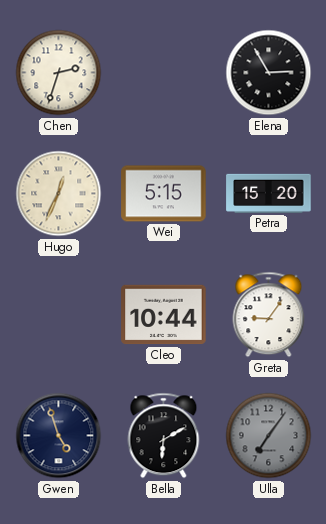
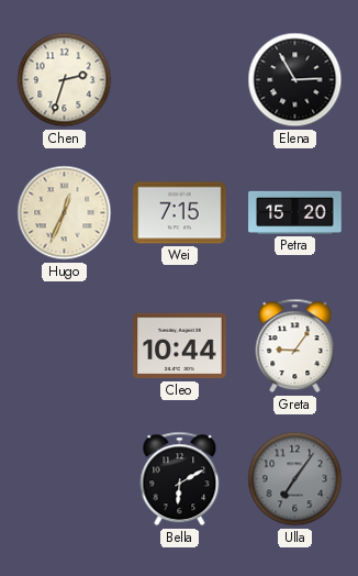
Wei: 5:15 -> 7:15
Gwen: 4:57 -> none
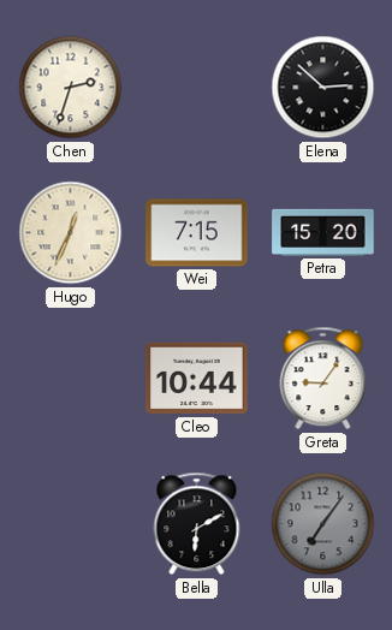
Elena: 2:55 -> 2:52
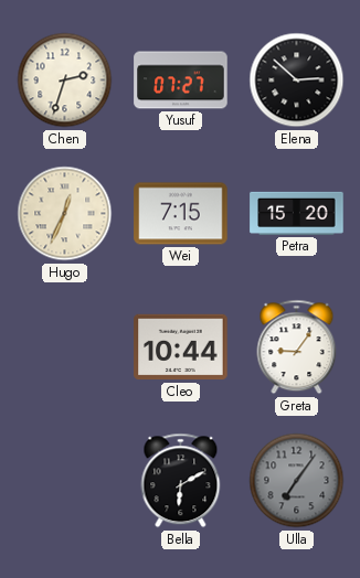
Yusuf: none -> 07:27
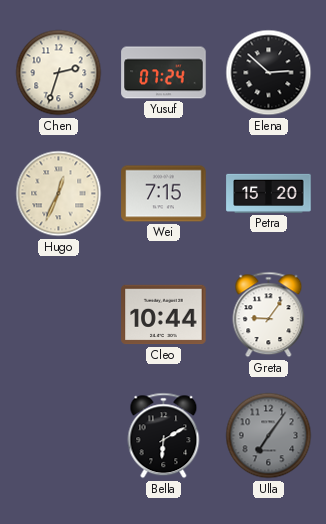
Yusuf: 07:27 -> 07:24
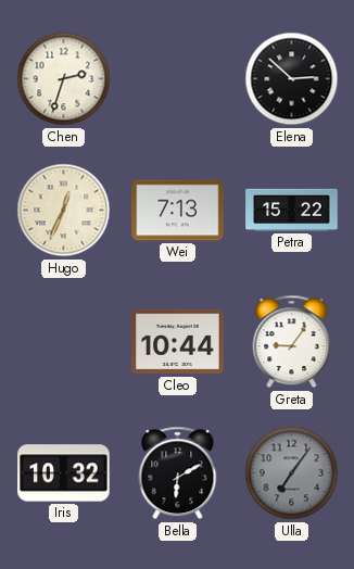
Yusuf: 07:24 -> none
Wei: 7:15 -> 7:13
Petra: 15:20 -> 15:22
Iris: none -> 10:32
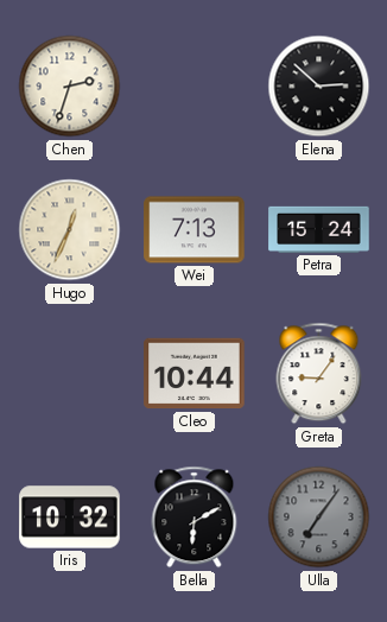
Petra: 15:22 -> 15:24
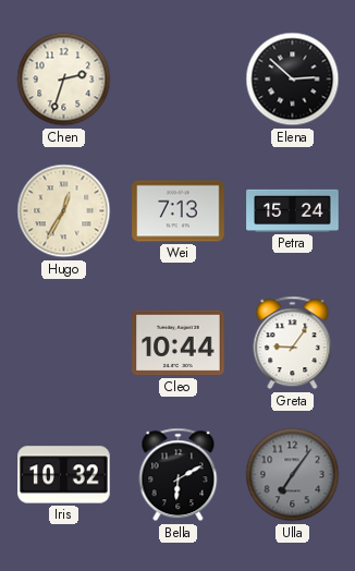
Hugo: 12:34 -> 12:35
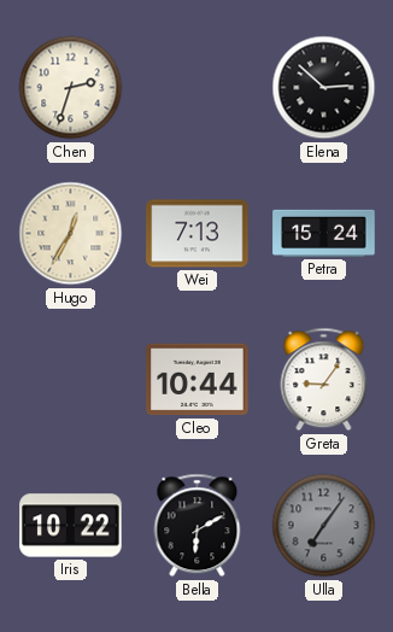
Iris: 10:32 -> 10:22
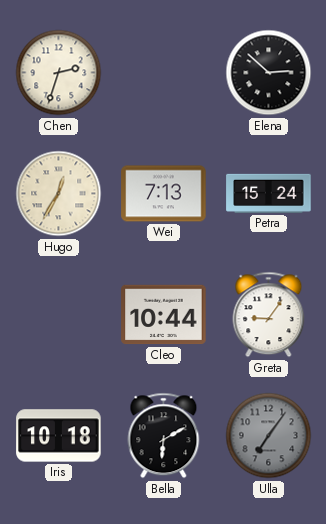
Iris: 10:22 -> 10:18
